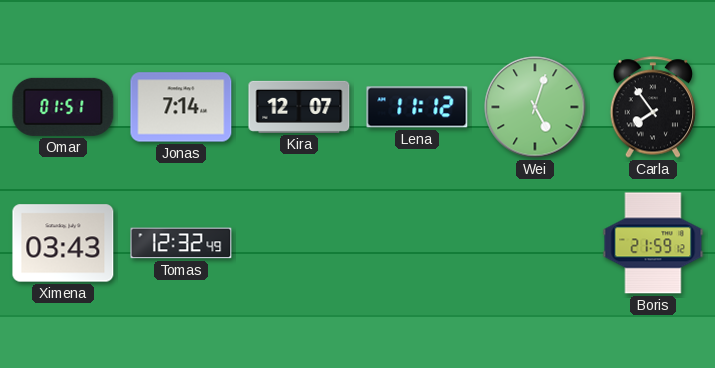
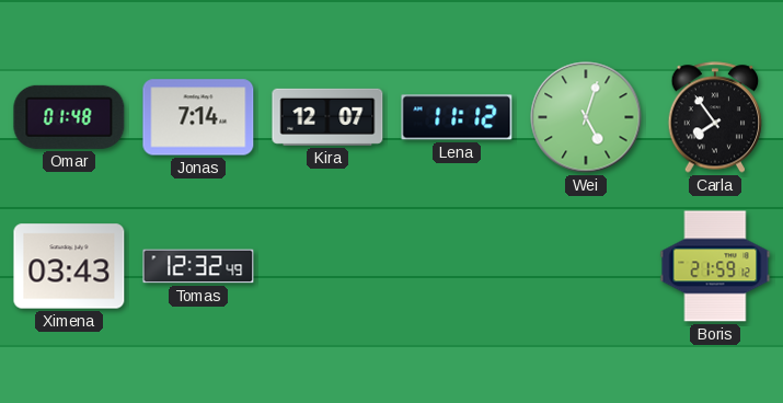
Omar: 01:51 -> 01:48
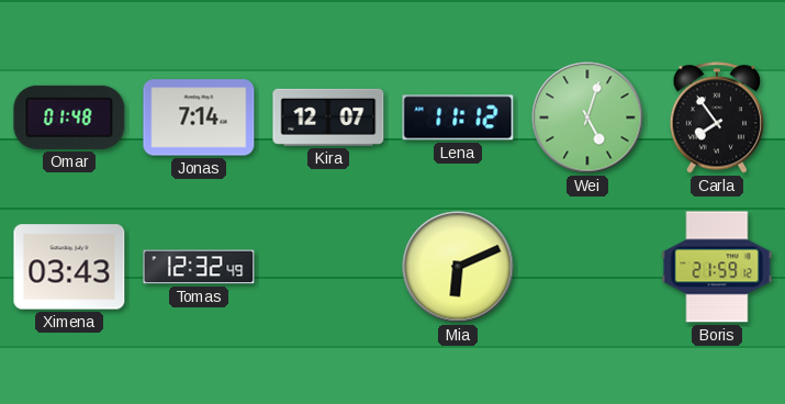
Mia: none -> 6:11
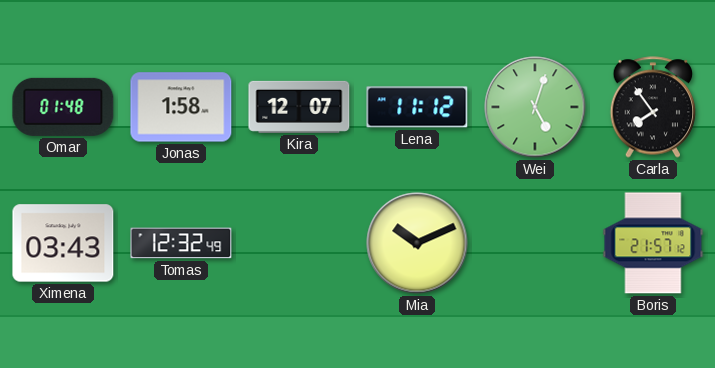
Jonas: 7:14 -> 1:58
Mia: 6:11 -> 10:11
Boris: 21:59 -> 21:57
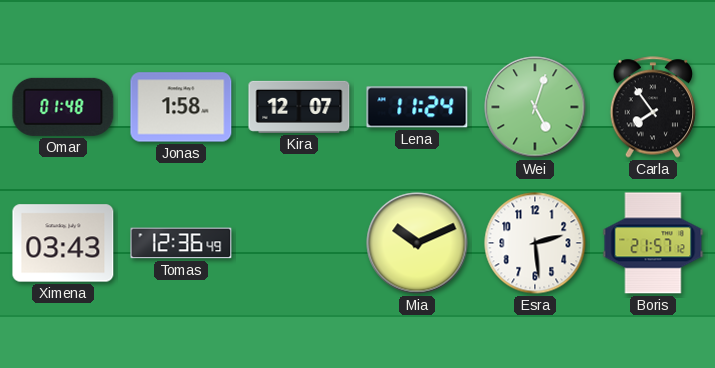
Lena: 11:12 -> 11:24
Tomas: 12:32 -> 12:36
Esra: none -> 2:29
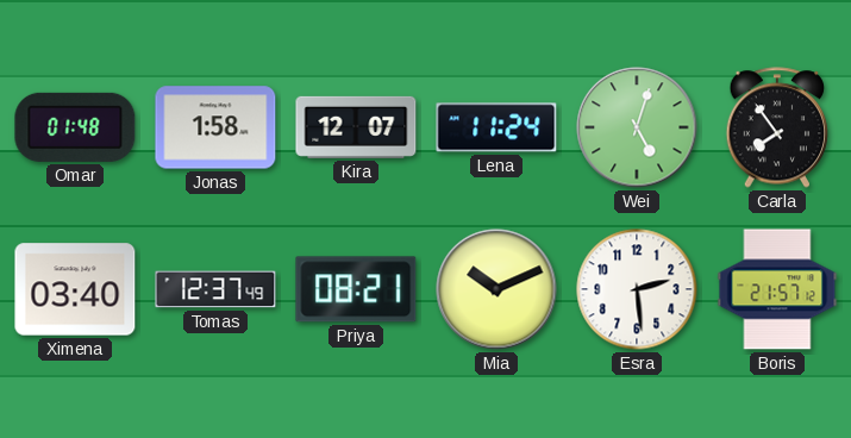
Ximena: 03:43 -> 03:40
Tomas: 12:36 -> 12:37
Priya: none -> 08:21
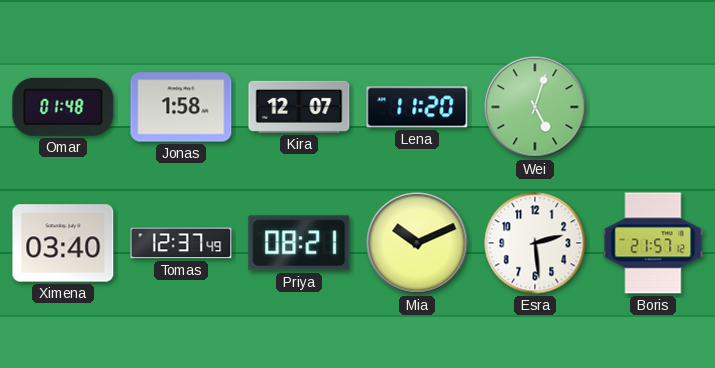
Lena: 11:24 -> 11:20
Carla: 7:54 -> none
